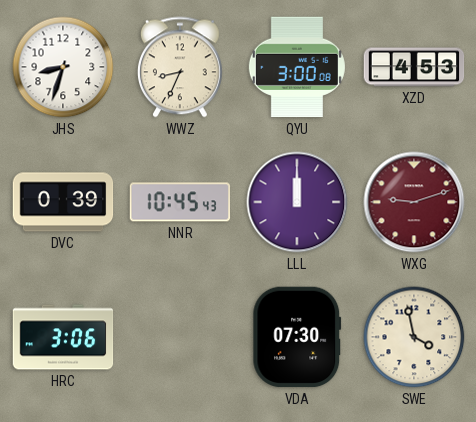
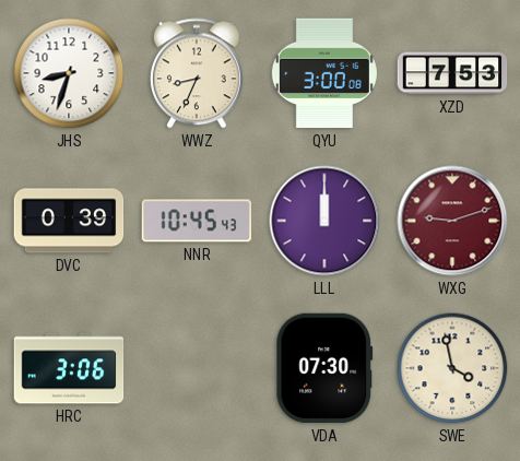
XZD: 4:53 -> 7:53
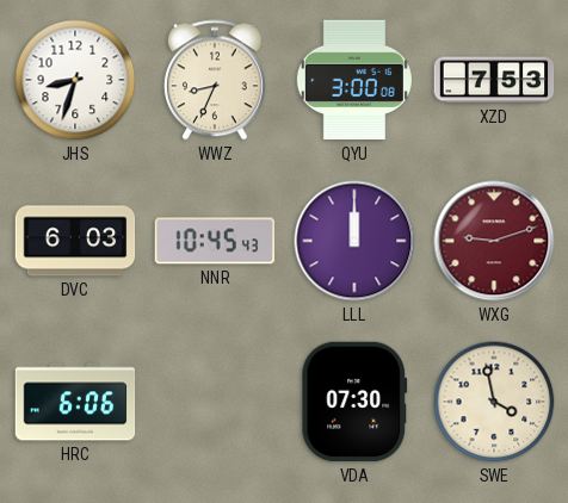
DVC: 0:39 -> 6:03
HRC: 3:06 -> 6:06
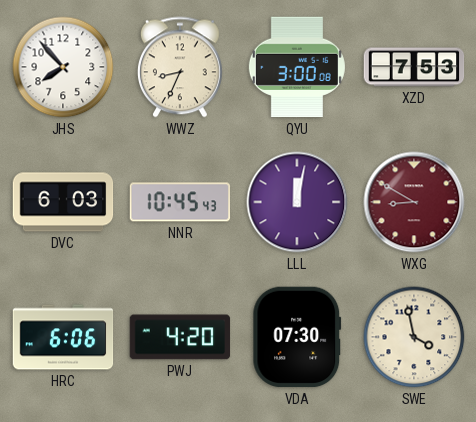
JHS: 8:33 -> 7:53
LLL: 12:00 -> 12:02
WXG: 9:12 -> 8:50
PWJ: none -> 4:20
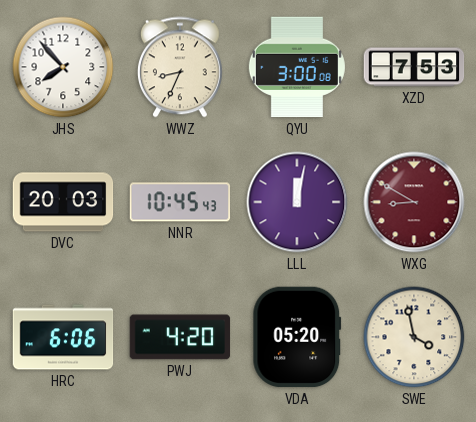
DVC: 6:03 -> 20:03
VDA: 07:30 -> 05:20
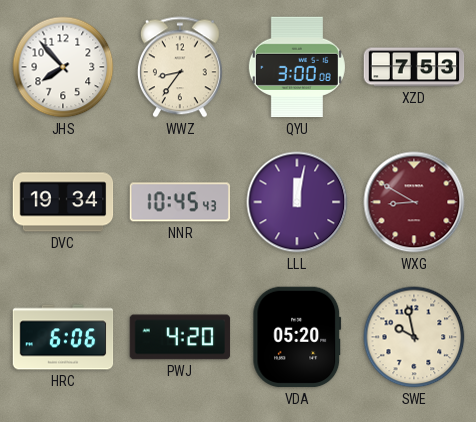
WWZ: 8:34 -> 8:36
DVC: 20:03 -> 19:34
SWE: 3:58 -> 9:58
